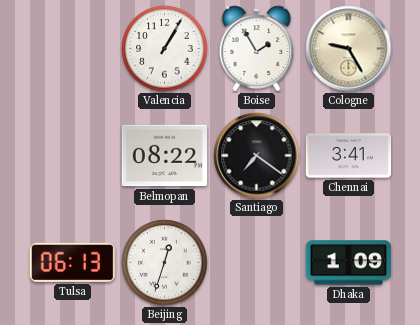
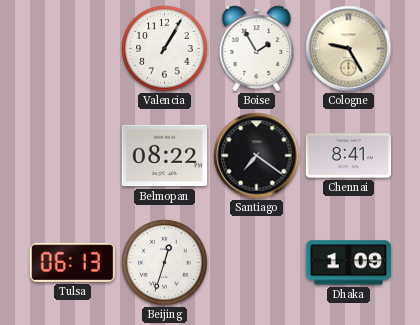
Chennai: 3:41 -> 8:41
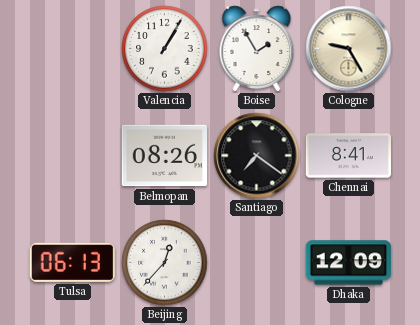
Belmopan: 08:22 -> 08:26
Beijing: 12:33 -> 12:37
Dhaka: 1:09 -> 12:09
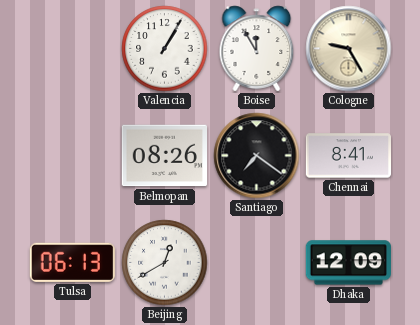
Boise: 1:55 -> 11:55
Beijing: 12:37 -> 12:40
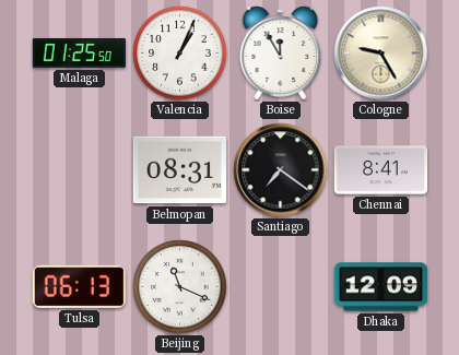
Malaga: none -> 01:25
Valencia: 1:05 -> 1:04
Belmopan: 08:26 -> 08:31
Beijing: 12:40 -> 11:19
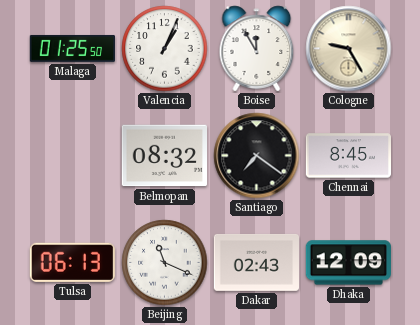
Belmopan: 08:31 -> 08:32
Chennai: 8:41 -> 8:45
Dakar: none -> 02:43
